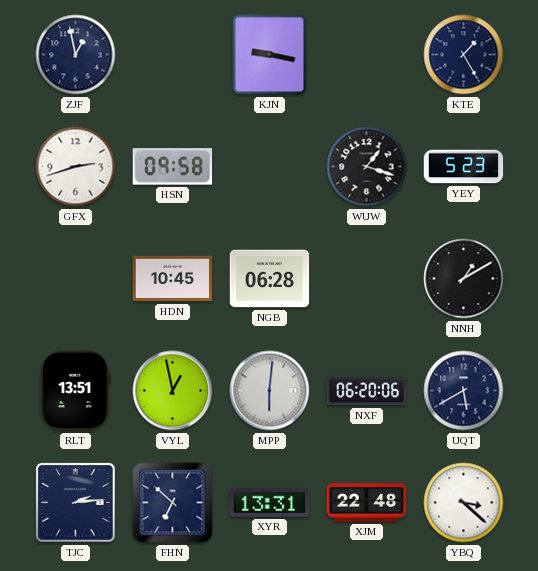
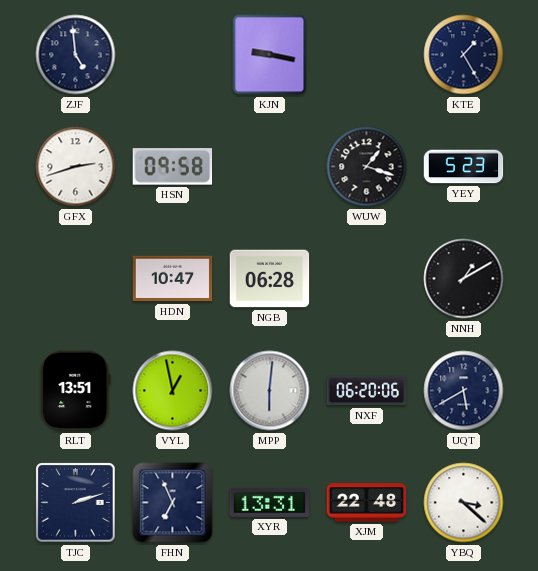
ZJF: 12:58 -> 4:59
HDN: 10:45 -> 10:47
TJC: 2:14 -> 2:12
FHN: 6:52 -> 6:56
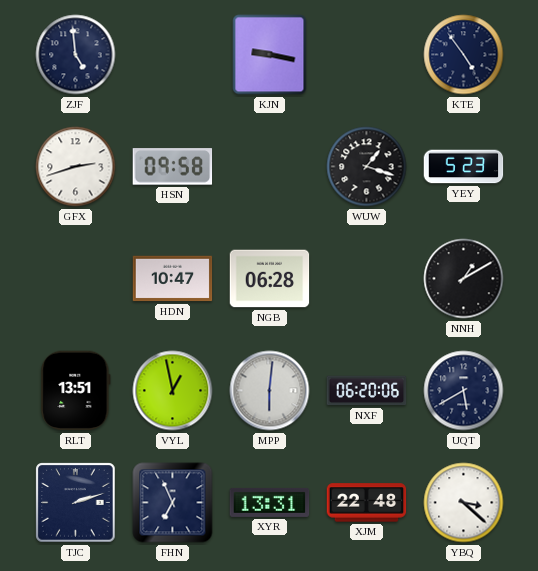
KTE: 1:25 -> 4:54
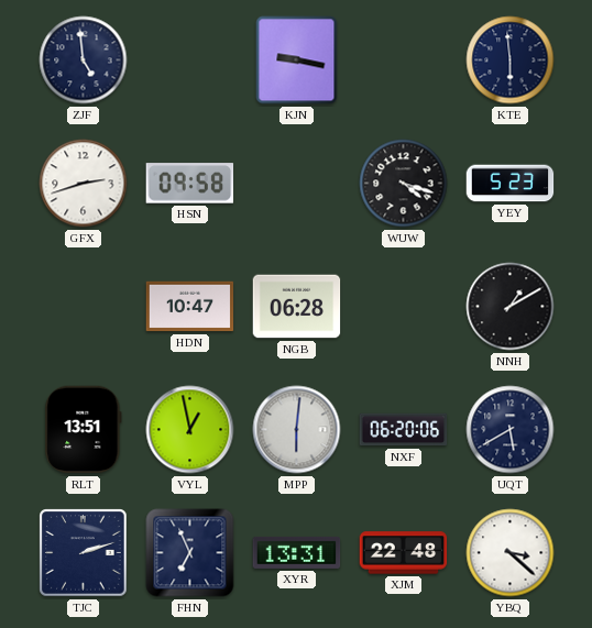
KTE: 4:54 -> 5:59
WUW: 1:18 -> 4:18
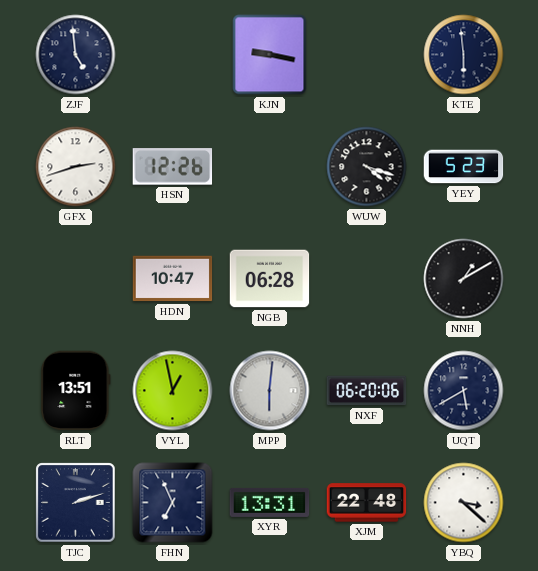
HSN: 09:58 -> 12:26
